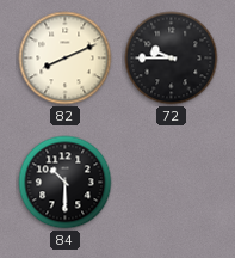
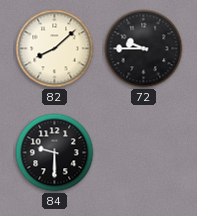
82: 8:11 -> 8:08
84: 10:30 -> 9:30
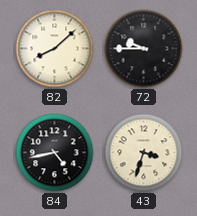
84: 9:30 -> 4:43
43: none -> 3:33
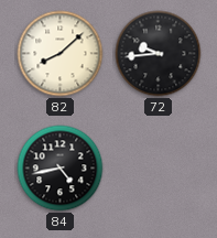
72: 9:45 -> 9:44
43: 3:33 -> none
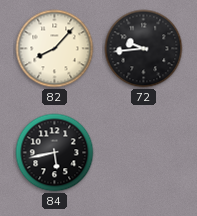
82: 8:08 -> 8:07
84: 4:43 -> 5:43
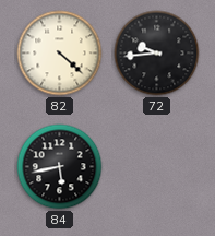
82: 8:07 -> 4:22
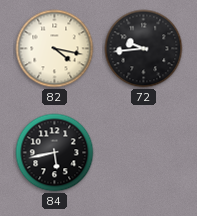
82: 4:22 -> 4:17
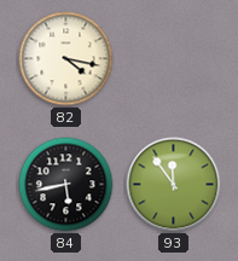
72: 9:44 -> none
93: none -> 11:54
